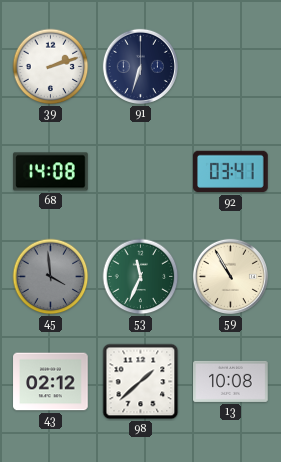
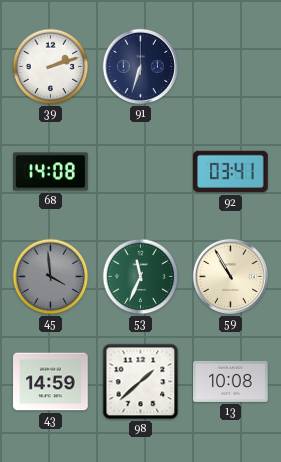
43: 02:12 -> 14:59
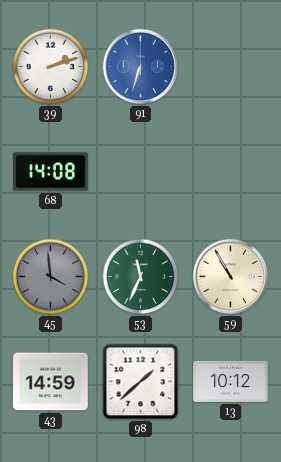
91 dial: navy -> blue
92: 03:41 -> none
13: 10:08 -> 10:12
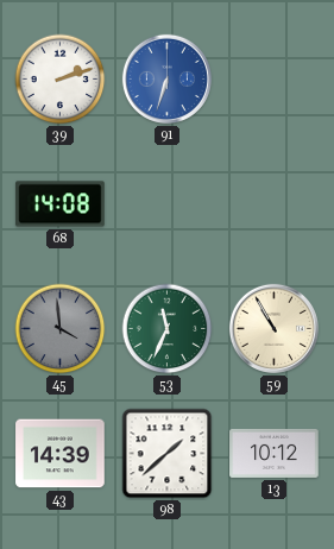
43: 14:59 -> 14:39
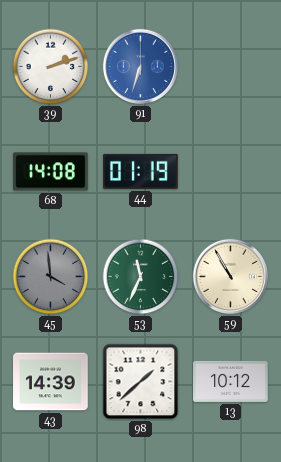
44: none -> 01:19
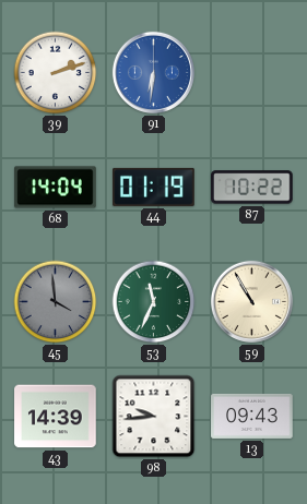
91: 6:33 -> 6:31
68: 14:08 -> 14:04
87: none -> 10:22
98: 1:38 -> 9:44
13: 10:12 -> 09:43
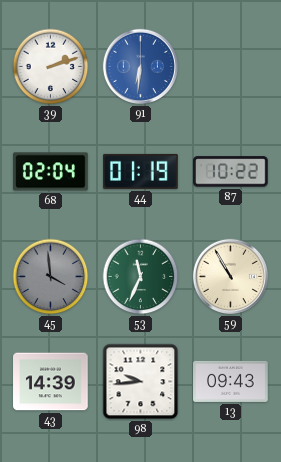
68: 14:04 -> 02:04
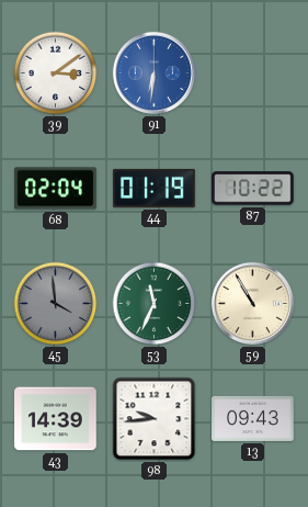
39: 2:12 -> 3:09
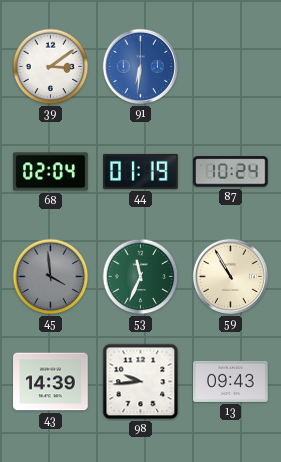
87: 10:22 -> 10:24
